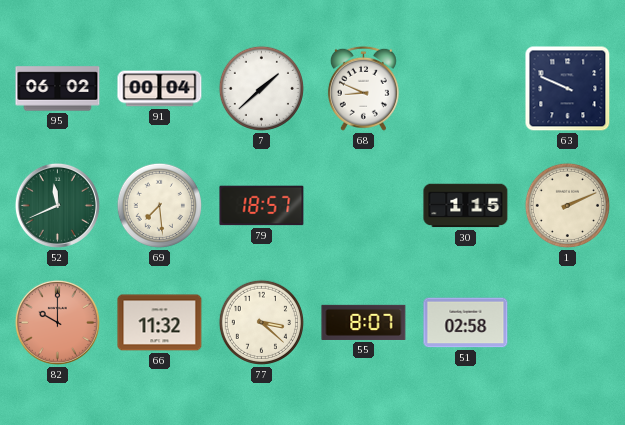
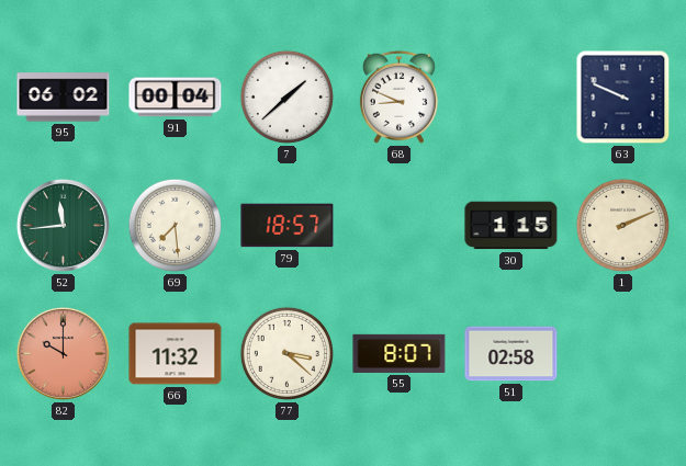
52: 11:41 -> 11:44
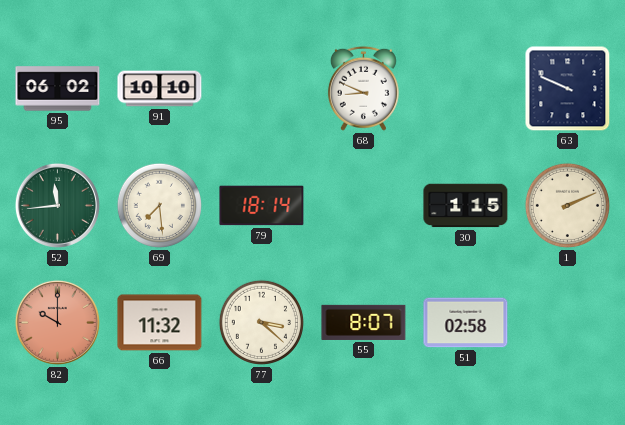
91: 00:04 -> 10:10
7: 1:38 -> none
79: 18:57 -> 18:14
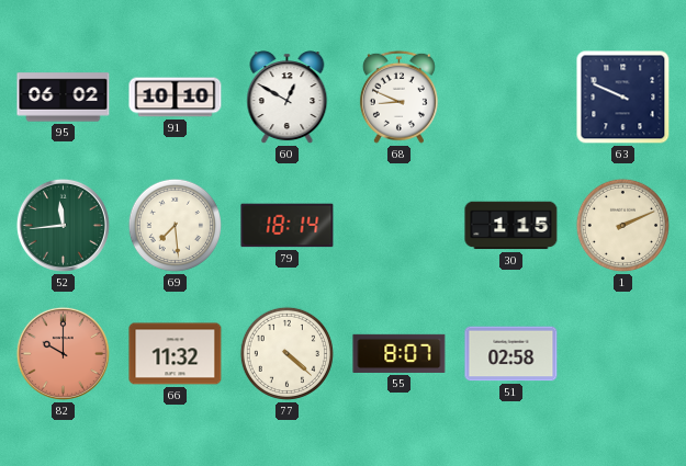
60: none -> 12:50
77: 3:22 -> 4:22
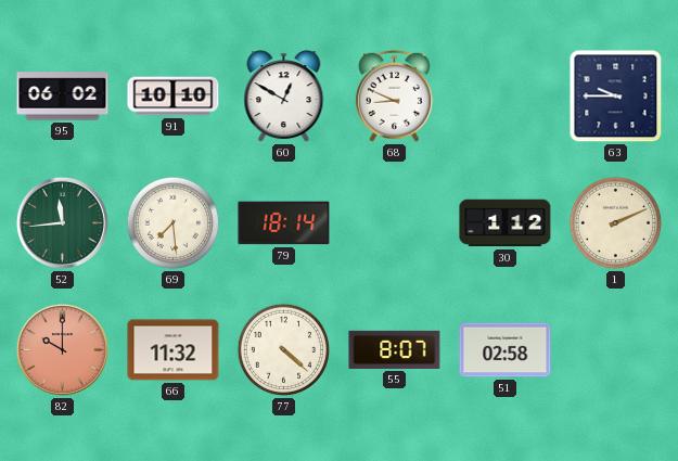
63: 9:49 -> 9:45
30: 1:15 -> 1:12
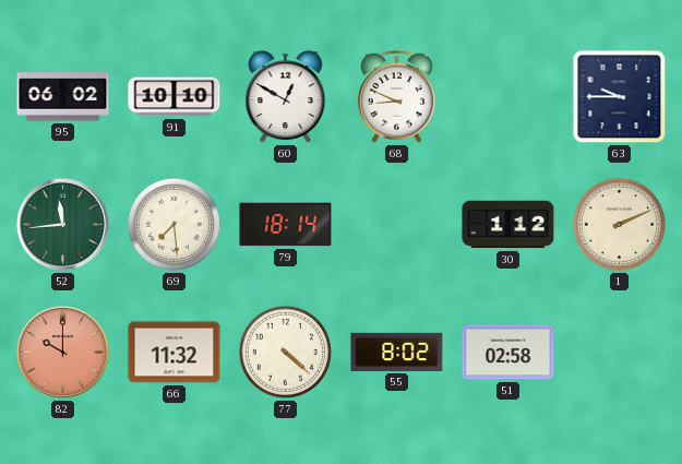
55: 8:07 -> 8:02
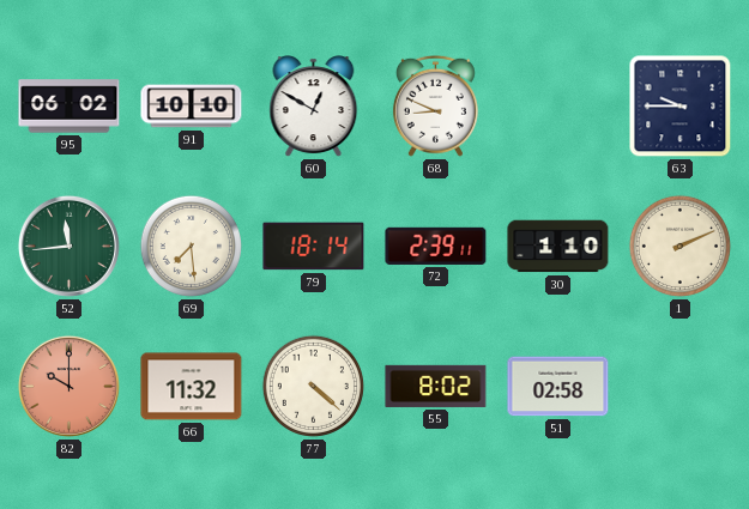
72: none -> 2:39
30: 1:12 -> 1:10
